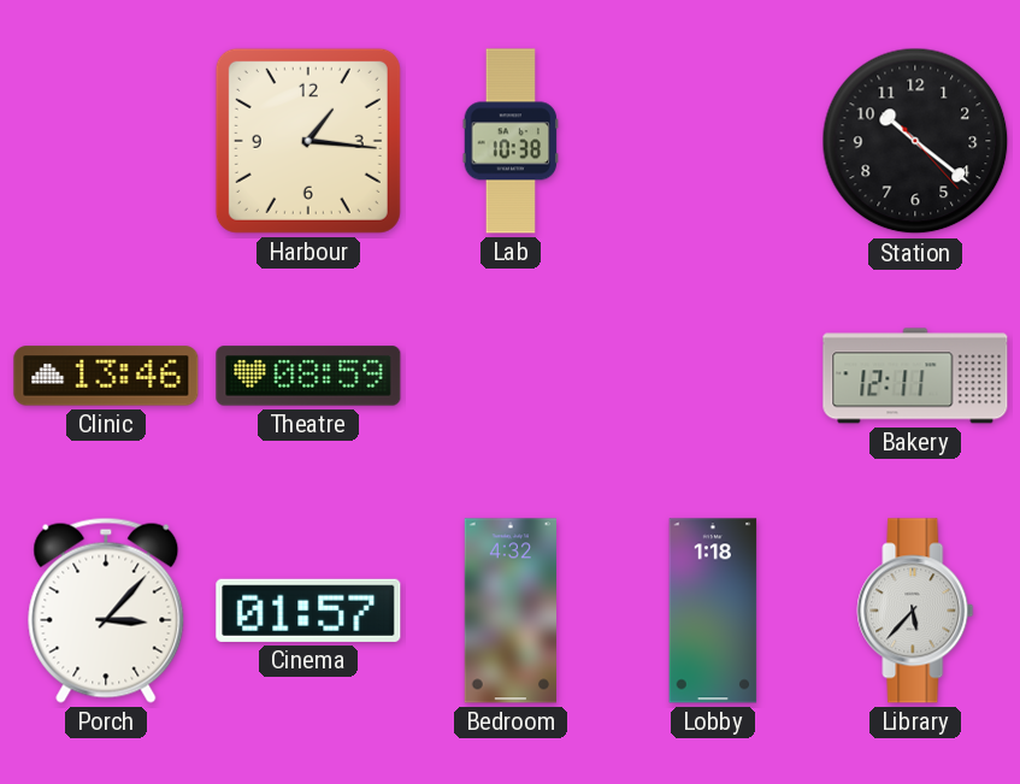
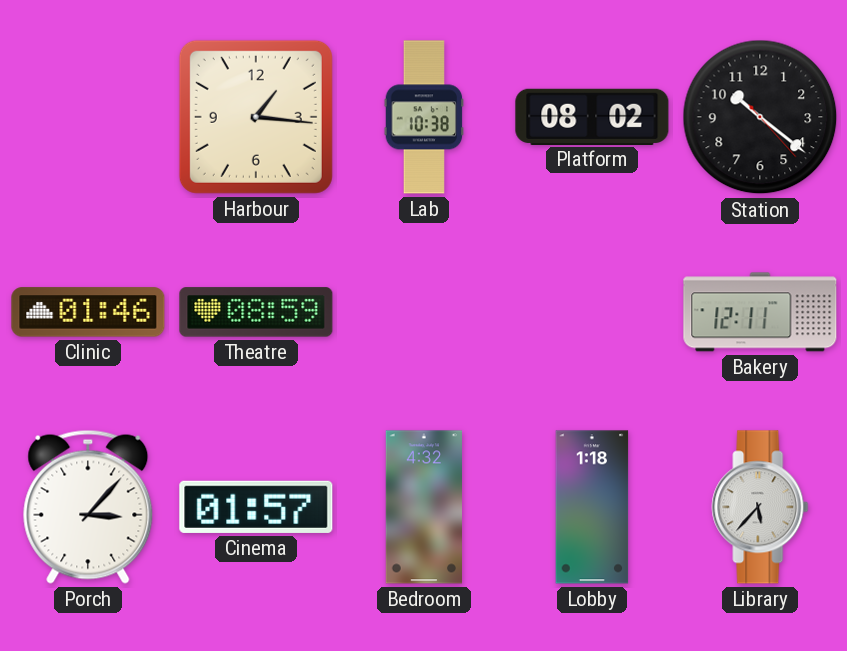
Platform: none -> 08:02
Clinic: 13:46 -> 01:46
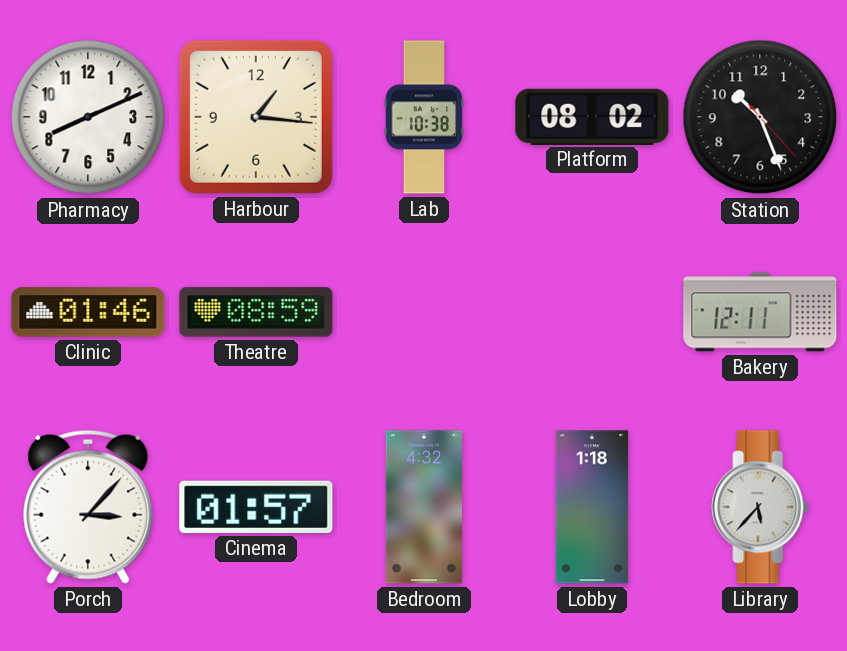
Pharmacy: none -> 8:11
Station: 10:21 -> 10:26
